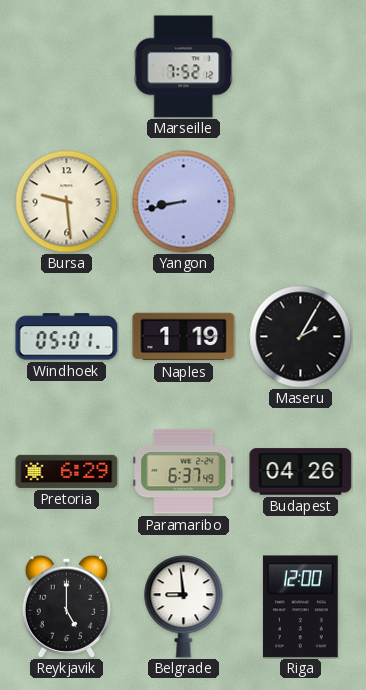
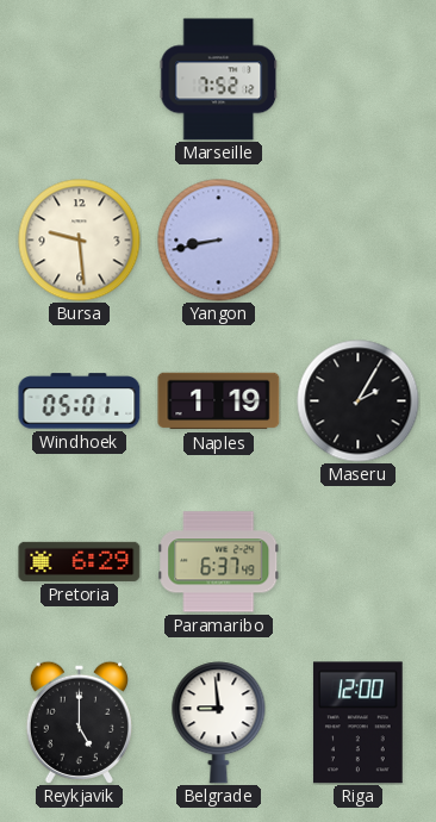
Budapest: 04:26 -> none
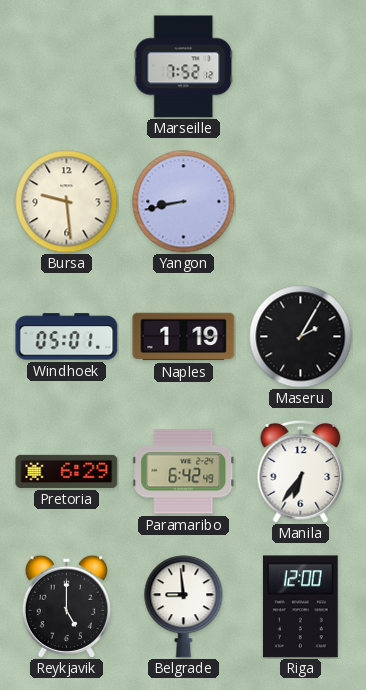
Paramaribo: 6:37 -> 6:42
Manila: none -> 6:36
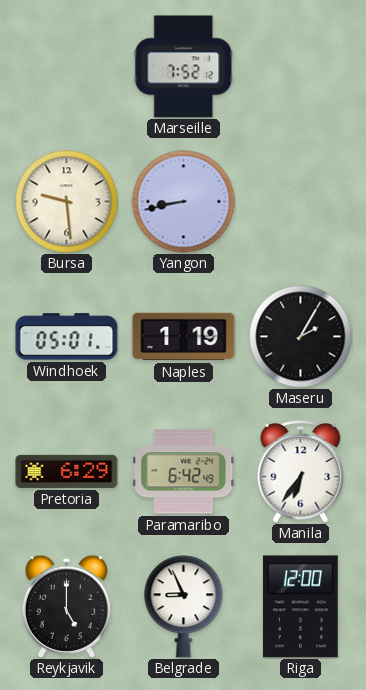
Belgrade: 8:59 -> 8:56
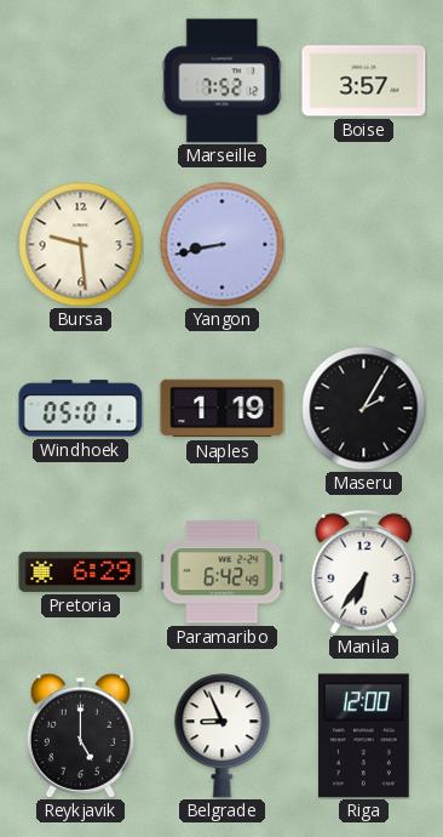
Boise: none -> 3:57
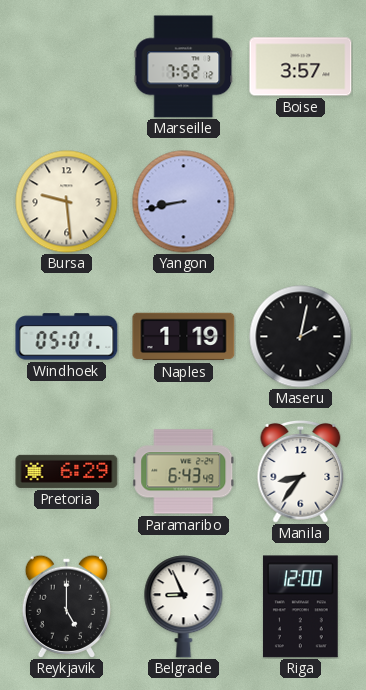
Maseru: 2:05 -> 2:02
Paramaribo: 6:42 -> 6:43
Manila: 6:36 -> 8:36
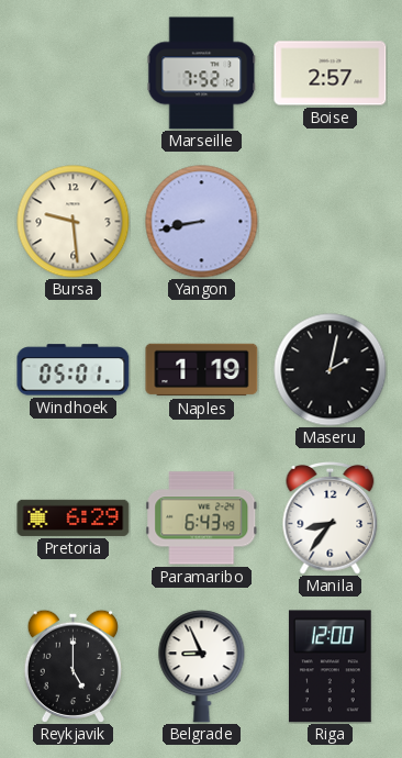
Boise: 3:57 -> 2:57
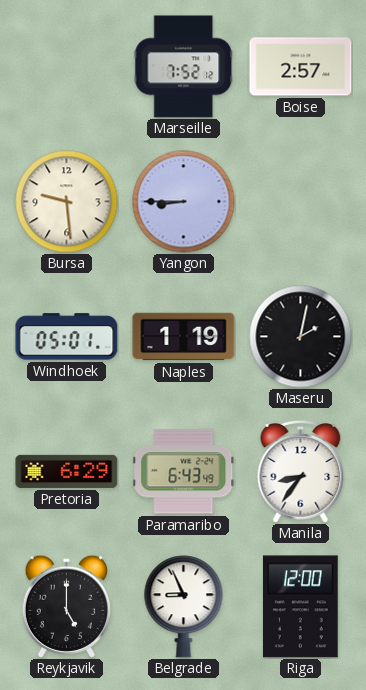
Yangon: 8:43 -> 8:45
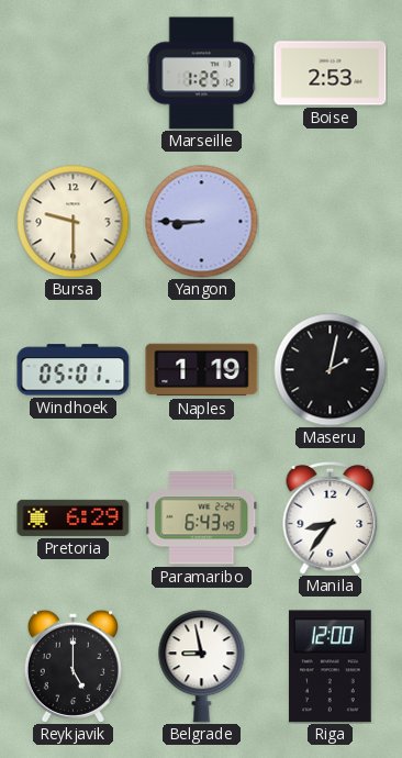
Marseille: 7:52 -> 1:25
Boise: 2:57 -> 2:53
Bursa: 9:29 -> 9:30
Belgrade: 8:56 -> 8:58
